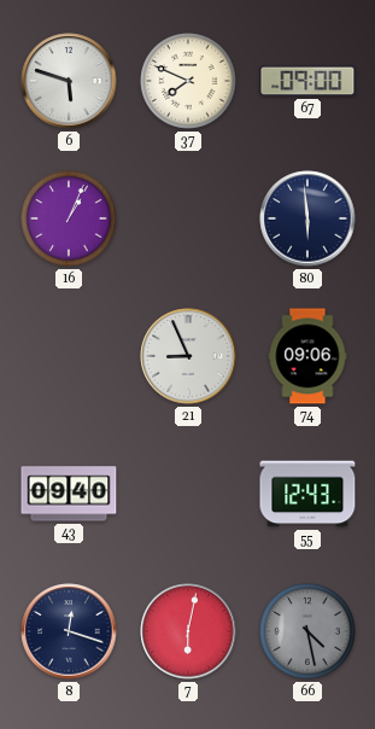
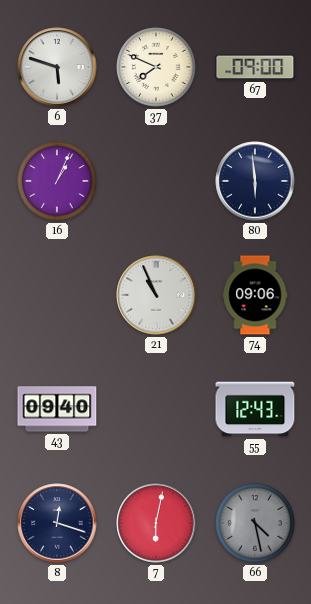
21: 8:56 -> 10:56
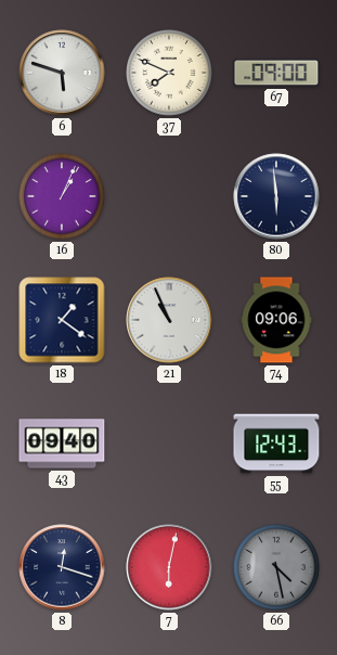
18: none -> 1:21
